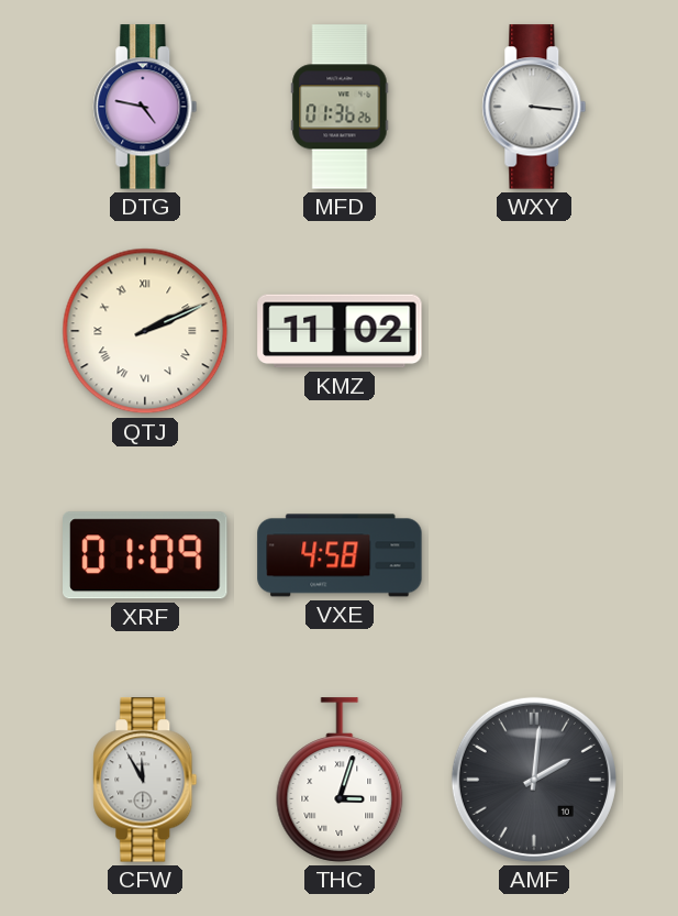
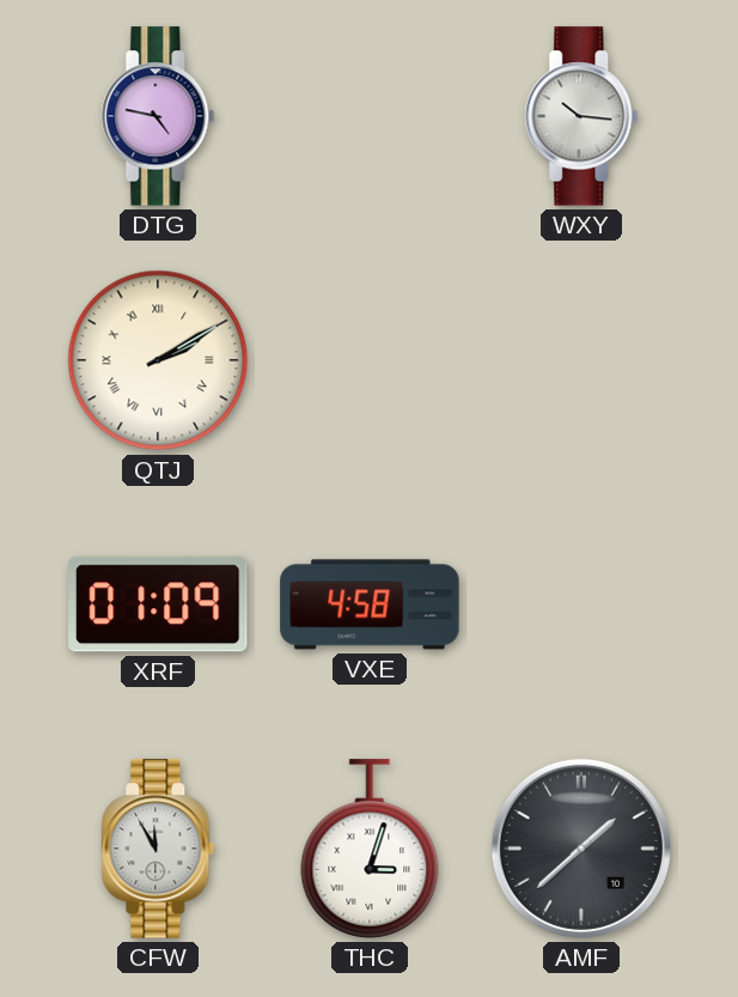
MFD: 01:36 -> none
WXY: 3:16 -> 10:16
QTJ: 2:11 -> 2:10
KMZ: 11:02 -> none
AMF: 2:01 -> 1:38
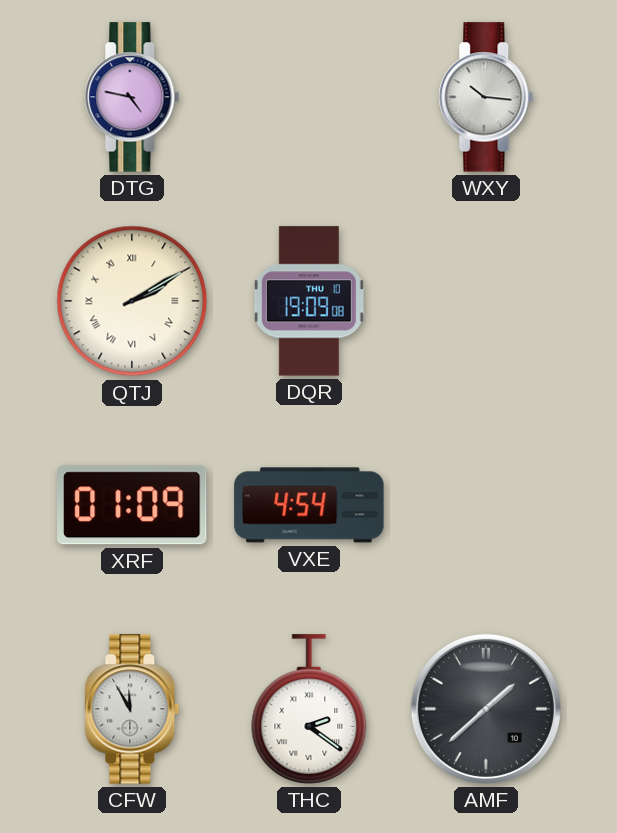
DQR: none -> 19:09
VXE: 4:58 -> 4:54
THC: 3:03 -> 2:21
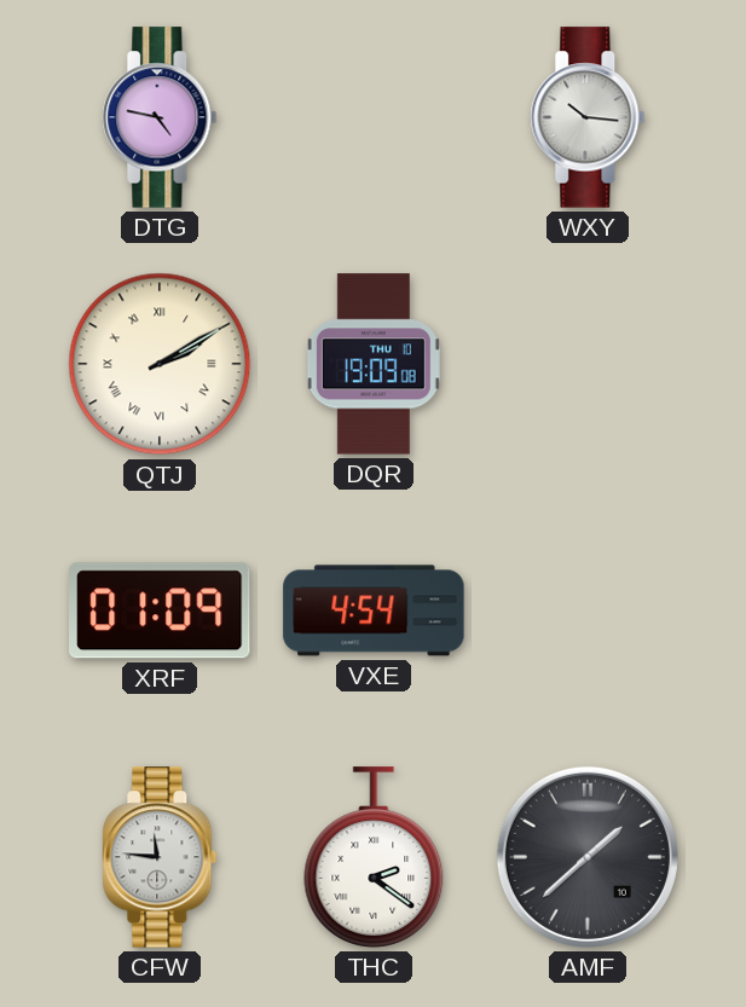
CFW: 11:55 -> 11:46
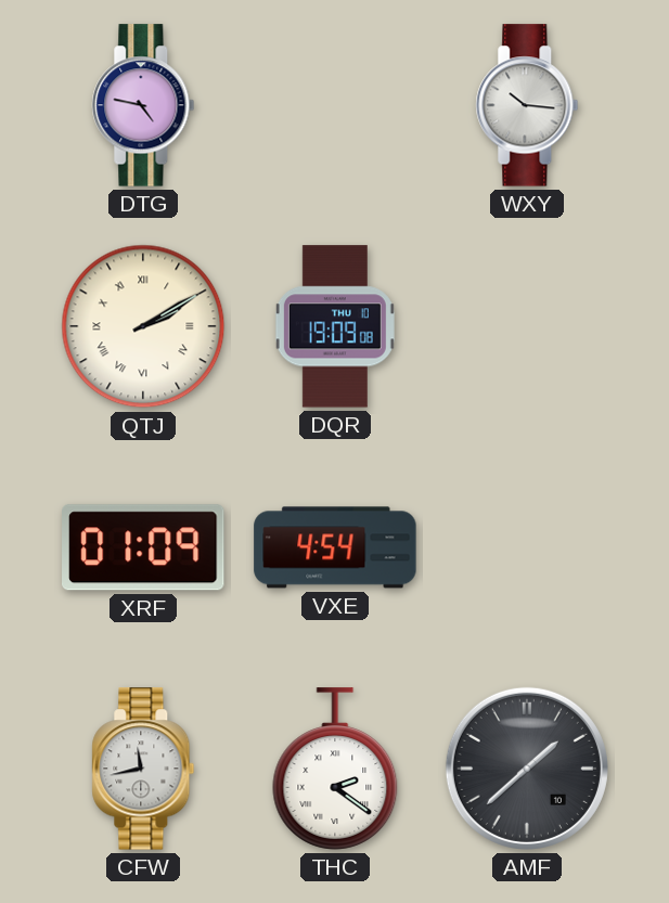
CFW: 11:46 -> 11:43
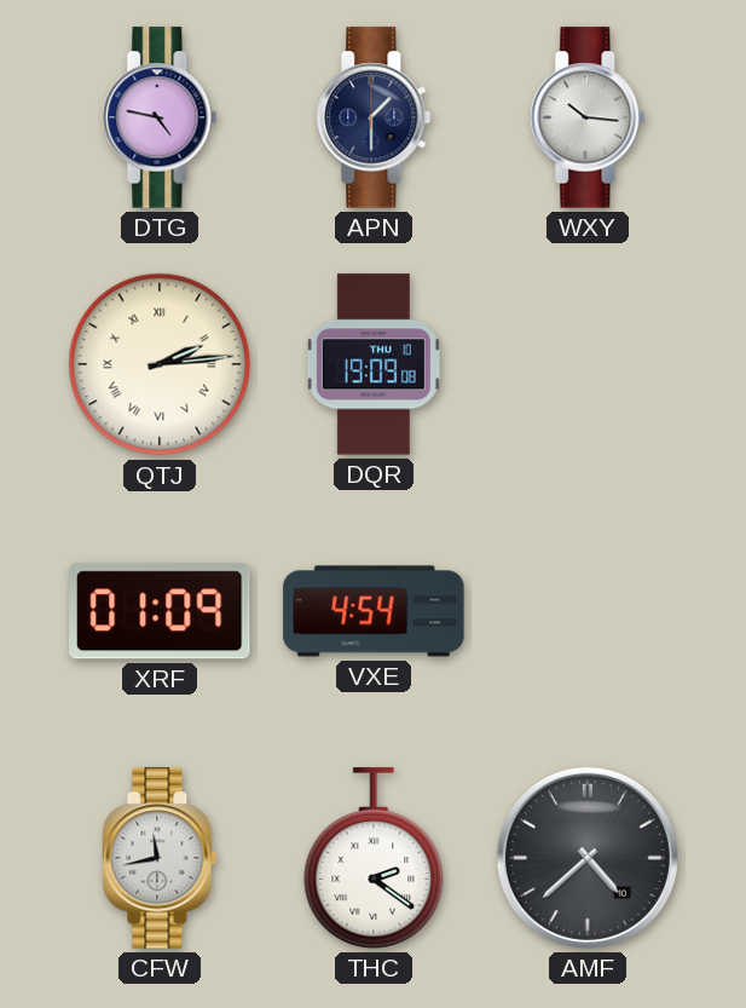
APN: none -> 1:30
QTJ: 2:10 -> 2:14
AMF: 1:38 -> 4:38
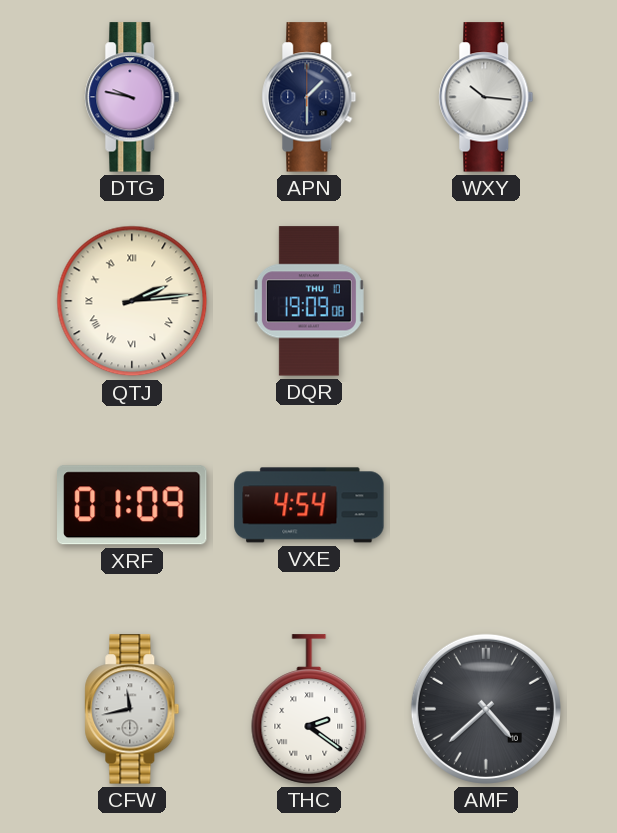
DTG: 4:47 -> 9:47
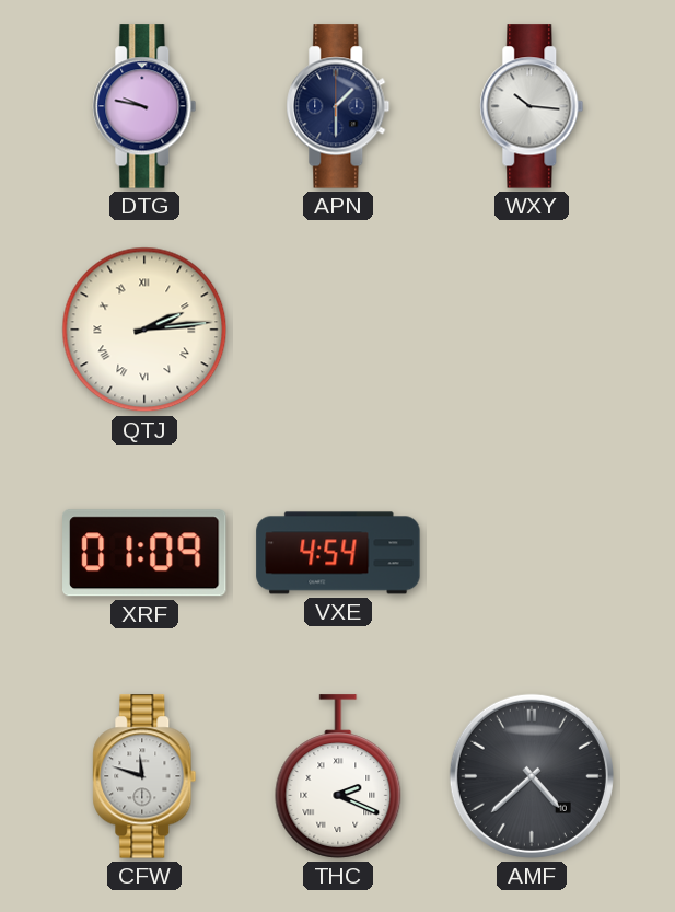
DQR: 19:09 -> none
CFW: 11:43 -> 11:48
THC: 2:21 -> 2:19
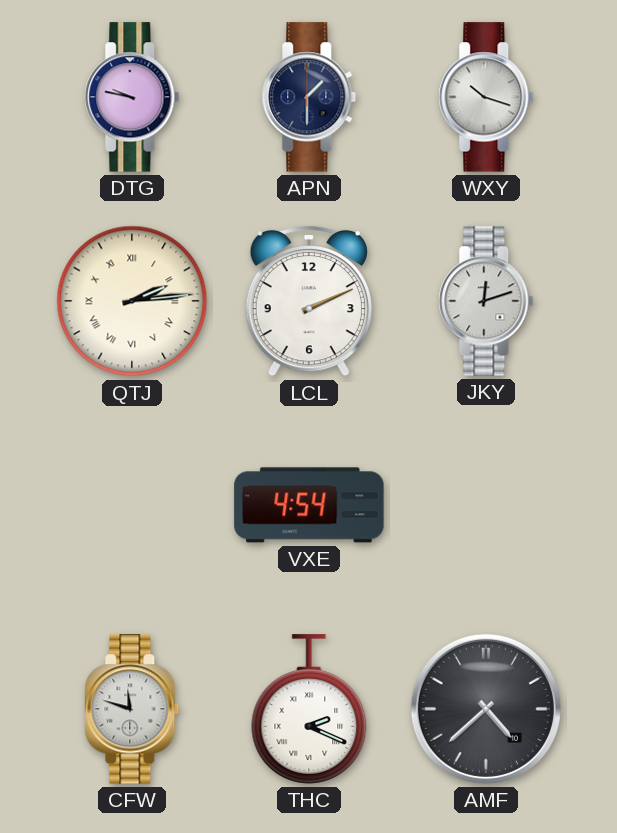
WXY: 10:16 -> 10:18
LCL: none -> 2:11
JKY: none -> 12:12
XRF: 01:09 -> none
